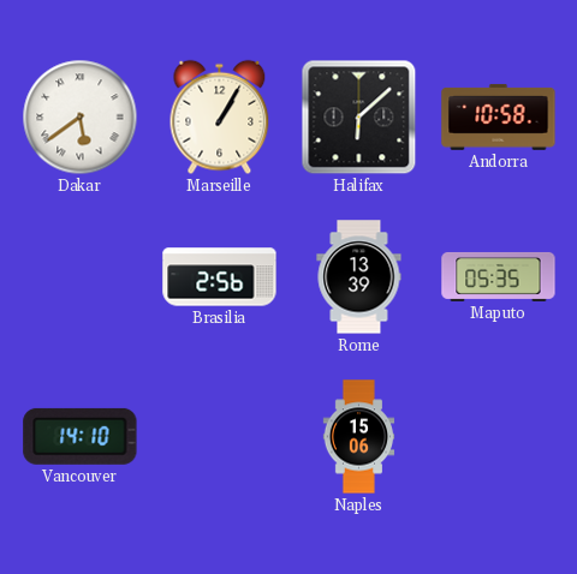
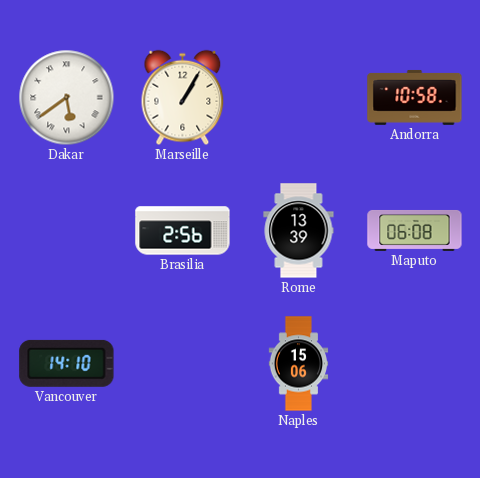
Halifax: 6:08 -> none
Maputo: 05:35 -> 06:08
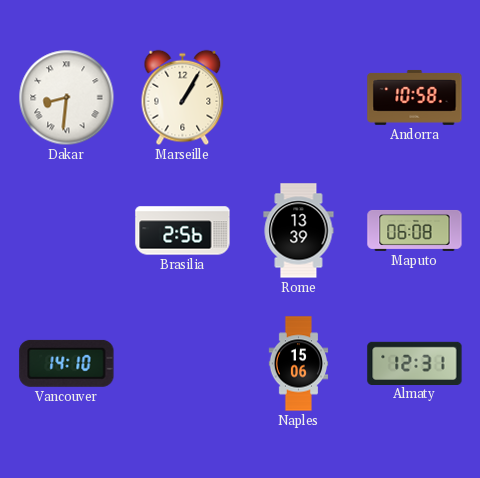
Dakar: 5:39 -> 8:31
Almaty: none -> 12:31
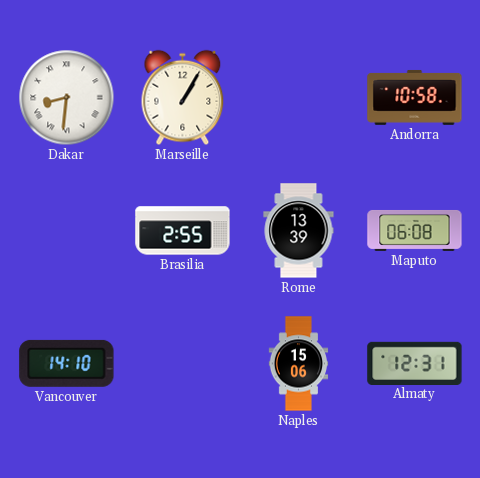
Brasilia: 2:56 -> 2:55
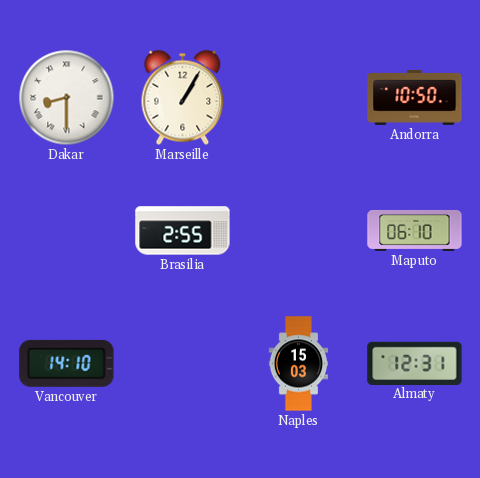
Dakar: 8:31 -> 8:30
Andorra: 10:58 -> 10:50
Rome: 13:39 -> none
Maputo: 06:08 -> 06:10
Naples: 15:06 -> 15:03
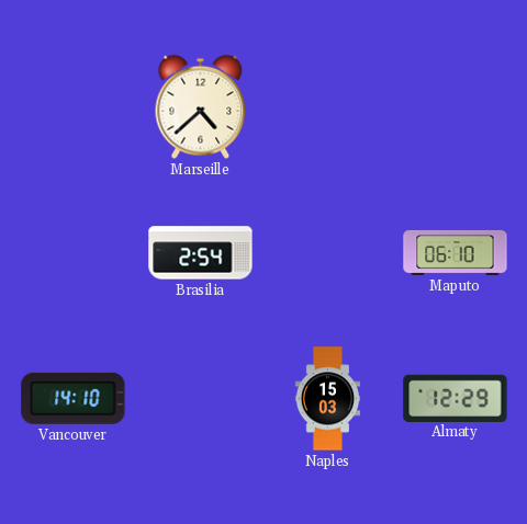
Dakar: 8:30 -> none
Marseille: 1:05 -> 4:38
Andorra: 10:50 -> none
Brasilia: 2:55 -> 2:54
Almaty: 12:31 -> 12:29
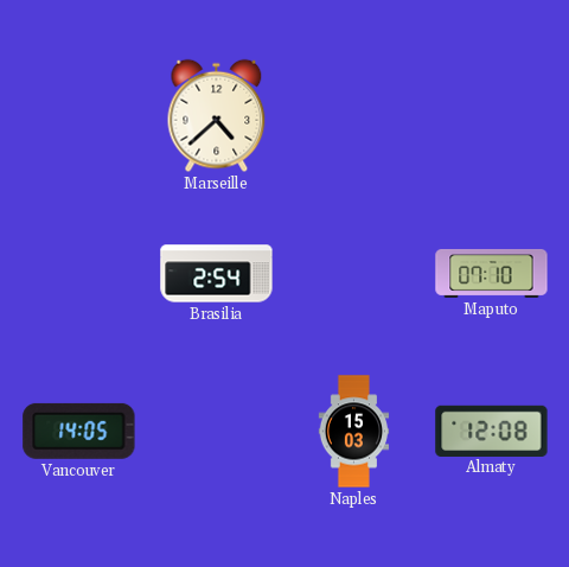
Maputo: 06:10 -> 07:10
Vancouver: 14:10 -> 14:05
Almaty: 12:29 -> 12:08
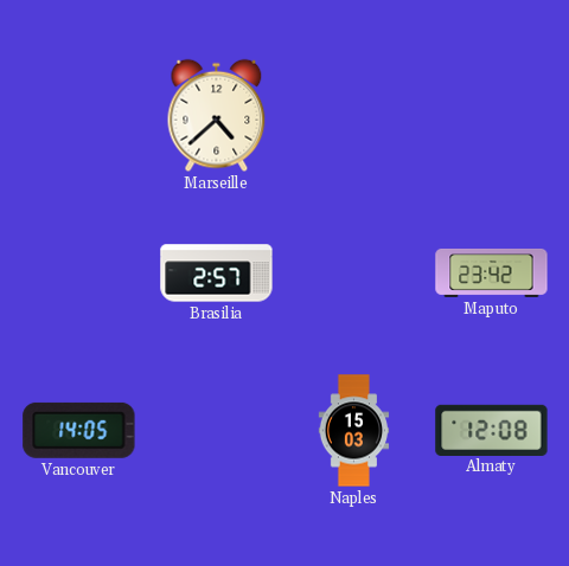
Brasilia: 2:54 -> 2:57
Maputo: 07:10 -> 23:42
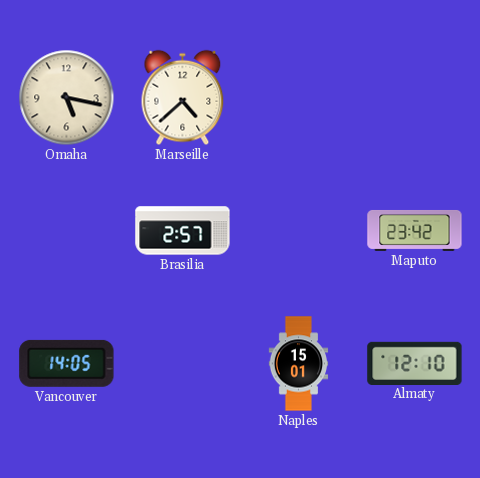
Omaha: none -> 5:17
Naples: 15:03 -> 15:01
Almaty: 12:08 -> 12:10
